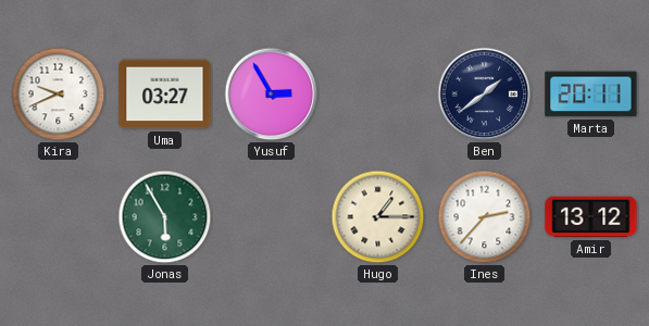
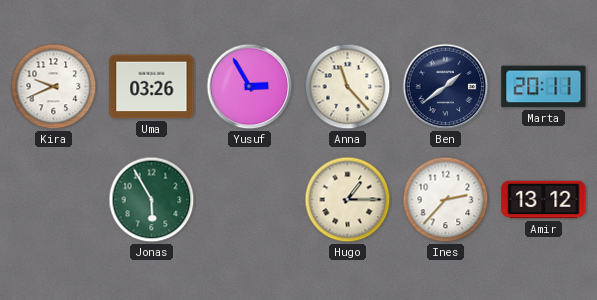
Uma: 03:27 -> 03:26
Anna: none -> 11:23
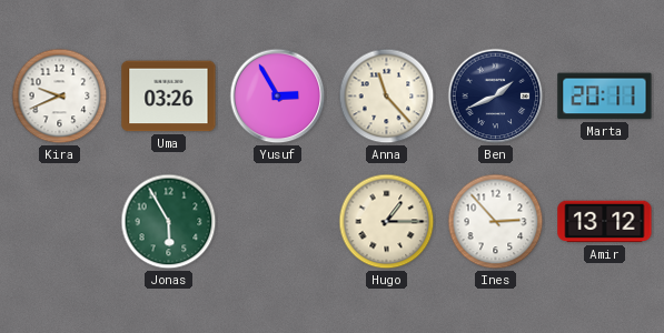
Ben: 1:39 -> 1:41
Ines: 2:37 -> 2:53
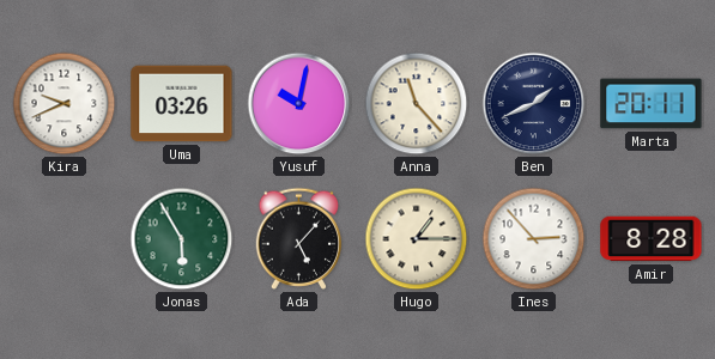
Yusuf: 2:55 -> 10:02
Ada: none -> 5:07
Amir: 13:12 -> 8:28
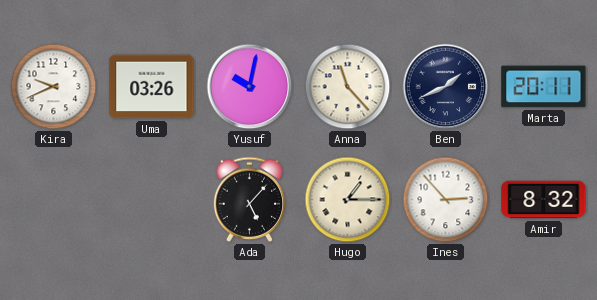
Jonas: 5:55 -> none
Amir: 8:28 -> 8:32
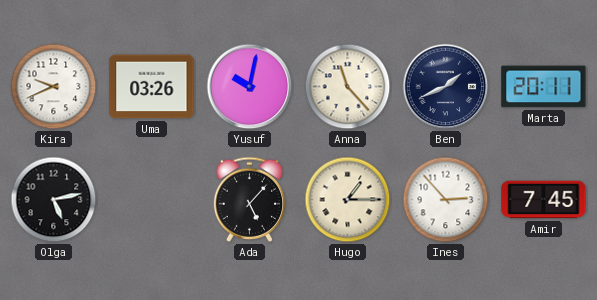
Olga: none -> 5:13
Amir: 8:32 -> 7:45
